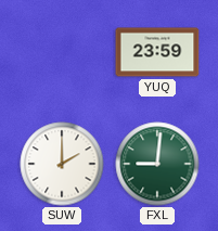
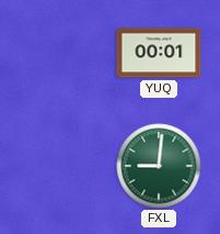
YUQ: 23:59 -> 00:01
SUW: 2:00 -> none
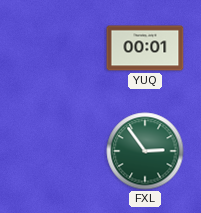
FXL: 9:01 -> 2:54
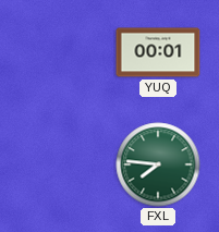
FXL: 2:54 -> 7:46
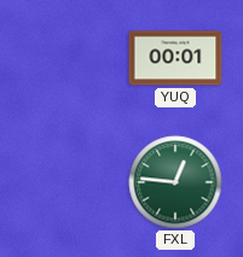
FXL: 7:46 -> 12:46
